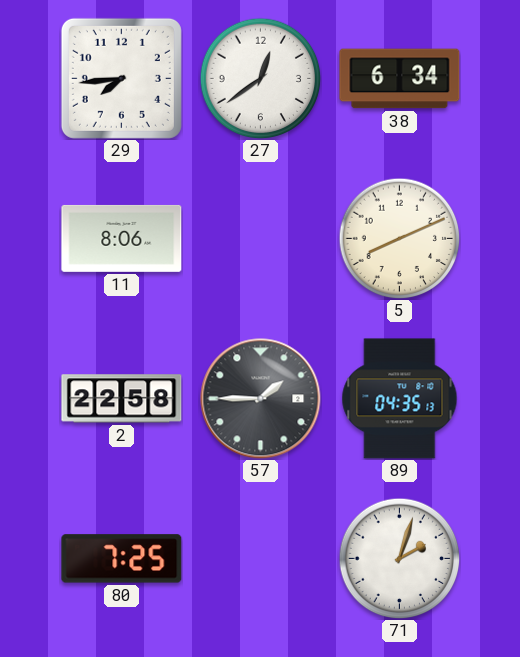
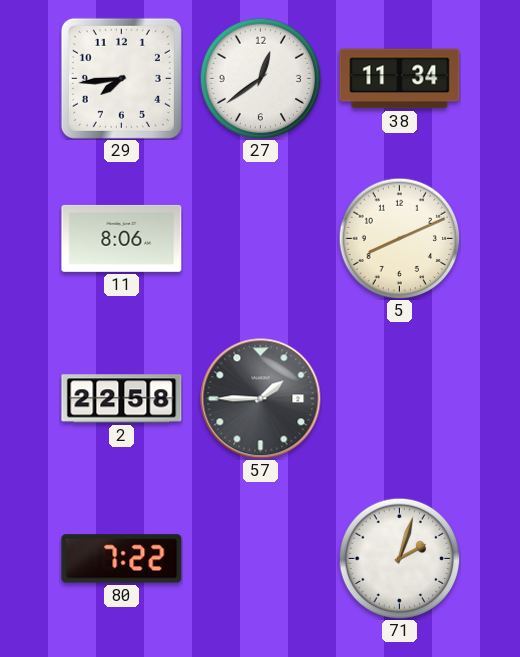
38: 6:34 -> 11:34
89: 04:35 -> none
80: 7:25 -> 7:22
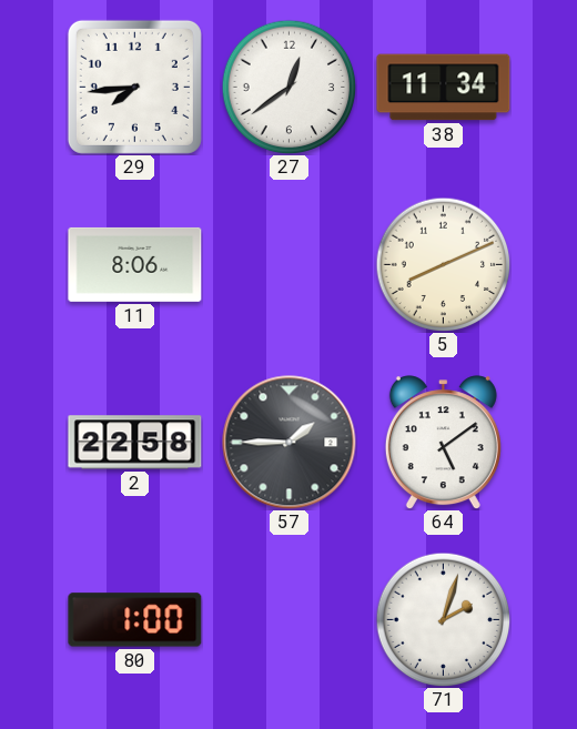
64: none -> 5:09
80: 7:22 -> 1:00
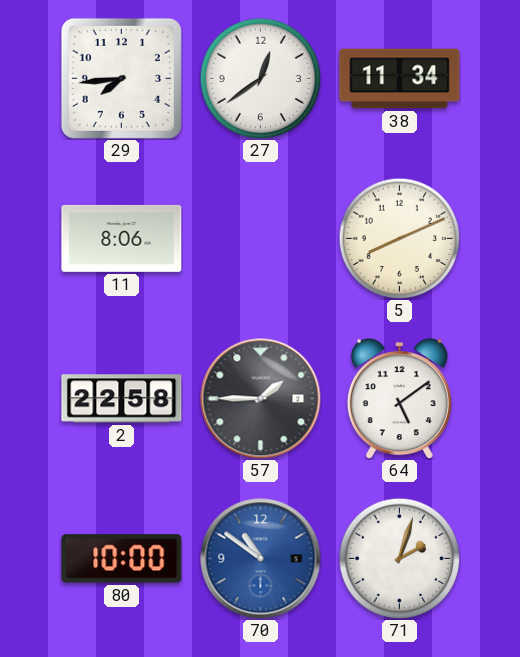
80: 1:00 -> 10:00
70: none -> 10:51
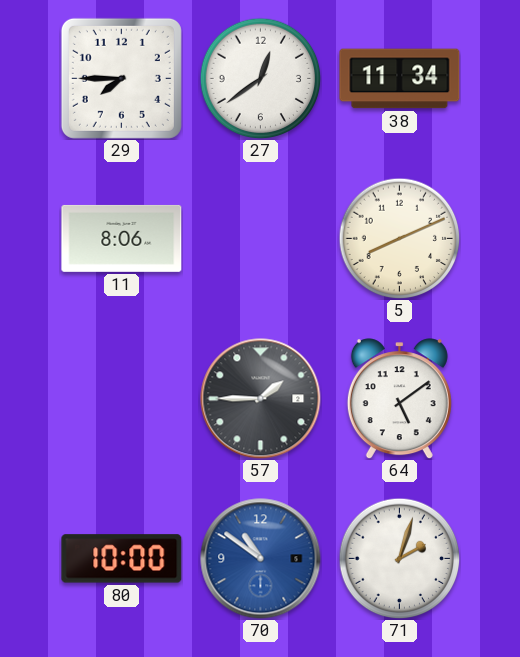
29: 7:44 -> 7:45
2: 22:58 -> none
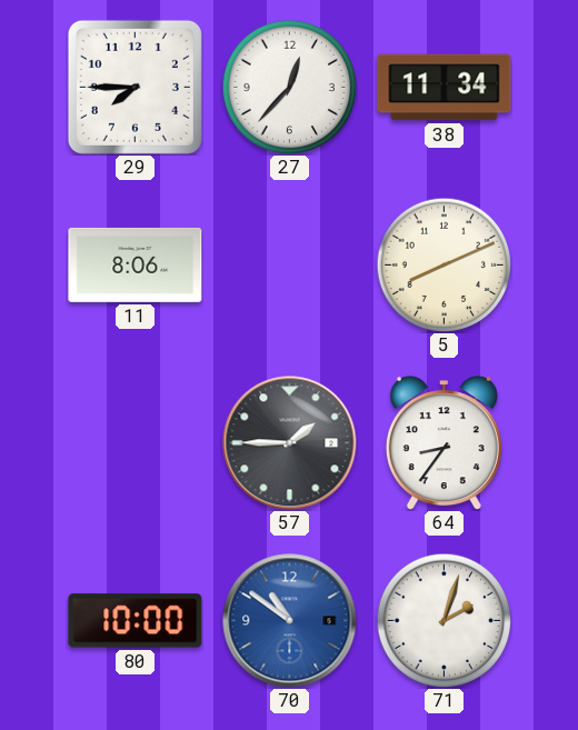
27: 12:39 -> 12:37
64: 5:09 -> 8:36
